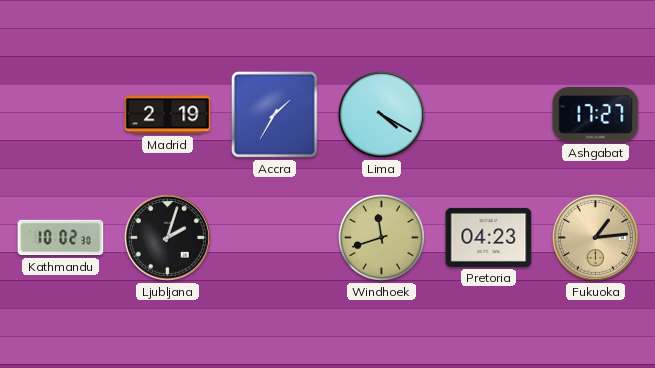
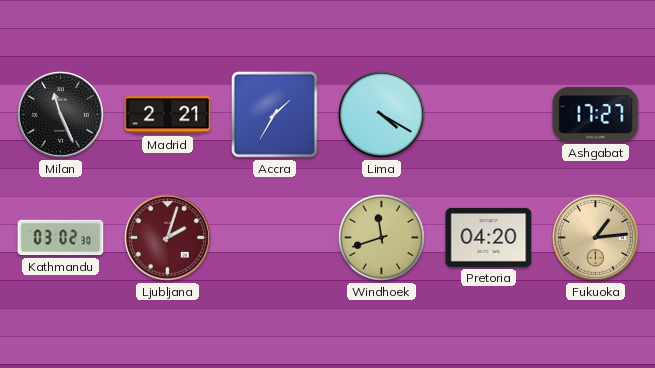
Milan: none -> 11:26
Madrid: 2:19 -> 2:21
Kathmandu: 10:02 -> 03:02
Ljubljana dial: black -> burgundy
Pretoria: 04:23 -> 04:20
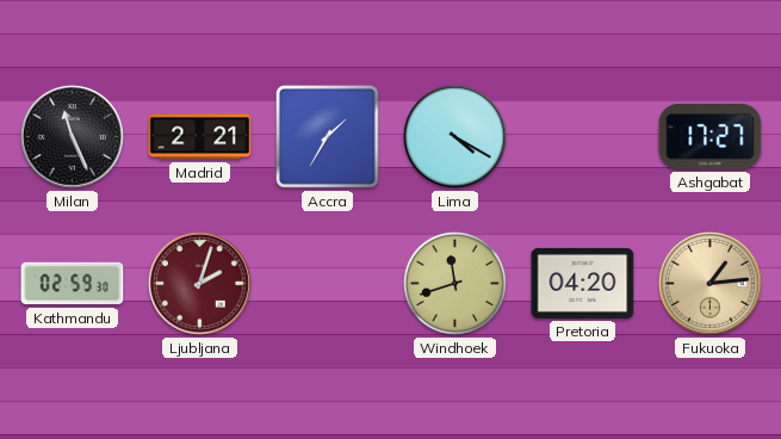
Kathmandu: 03:02 -> 02:59
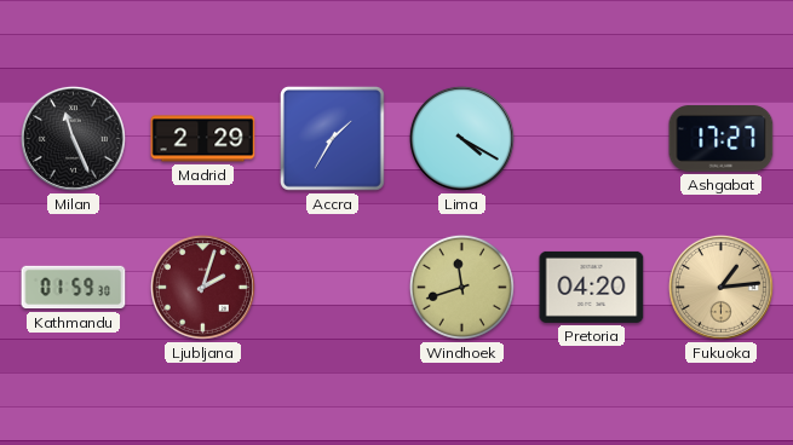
Madrid: 2:21 -> 2:29
Kathmandu: 02:59 -> 01:59
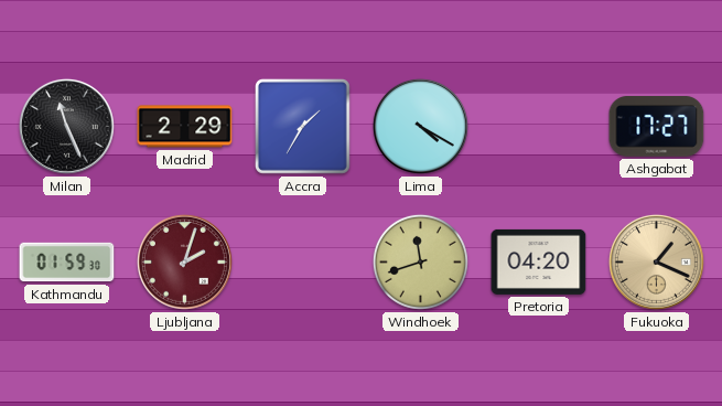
Fukuoka: 1:14 -> 1:19
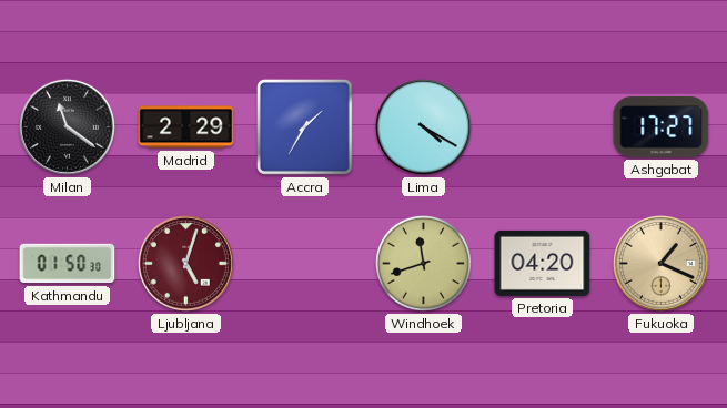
Milan: 11:26 -> 11:21
Kathmandu: 01:59 -> 01:50
Ljubljana: 2:03 -> 5:03
